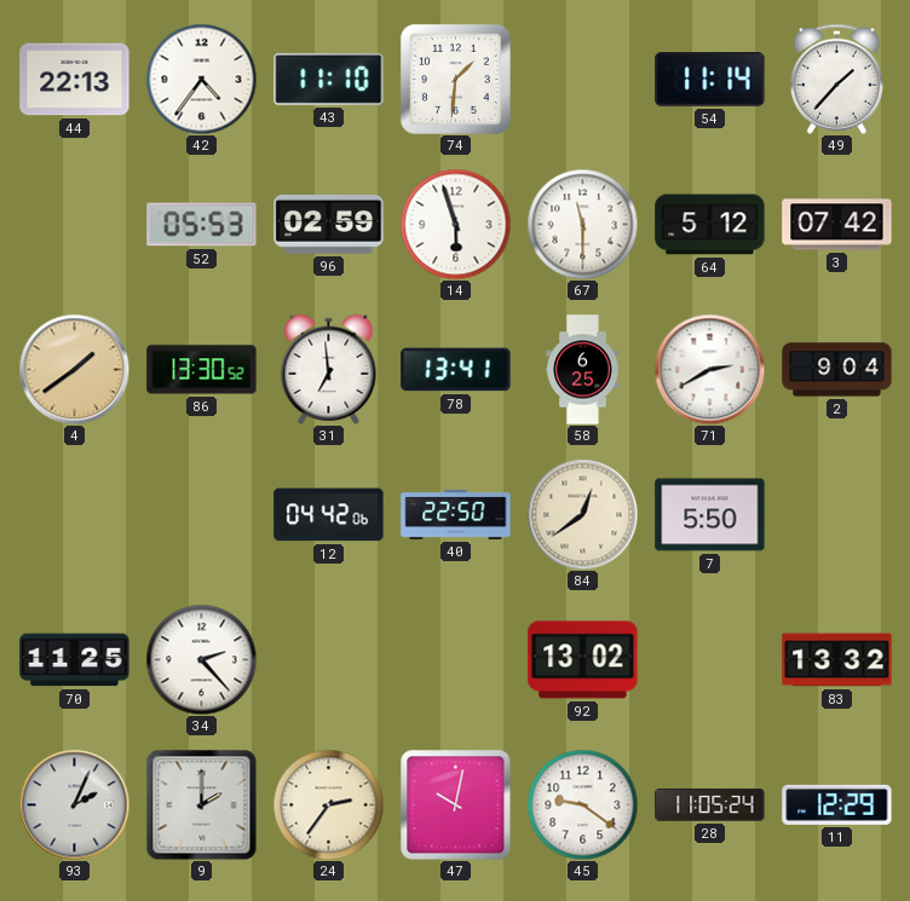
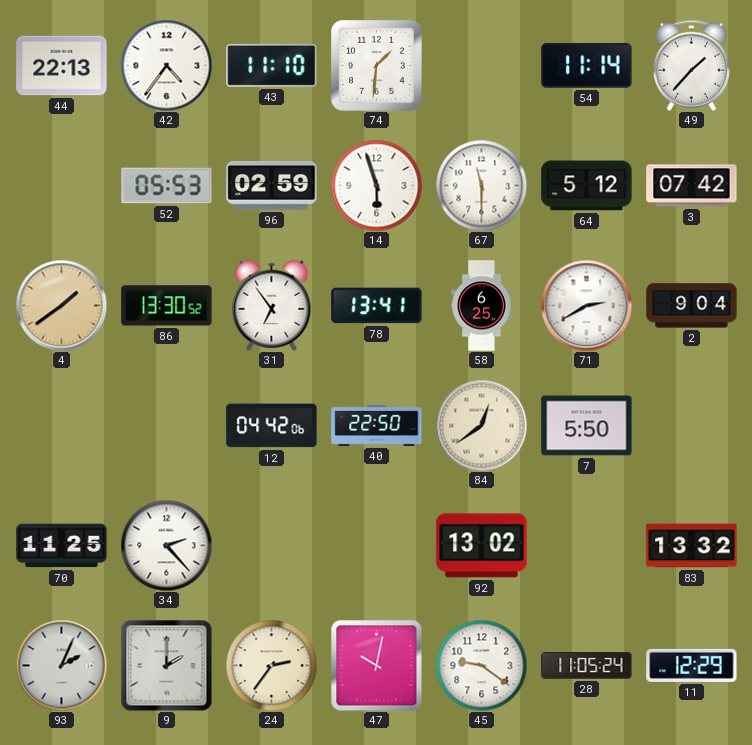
31: 6:59 -> 6:54
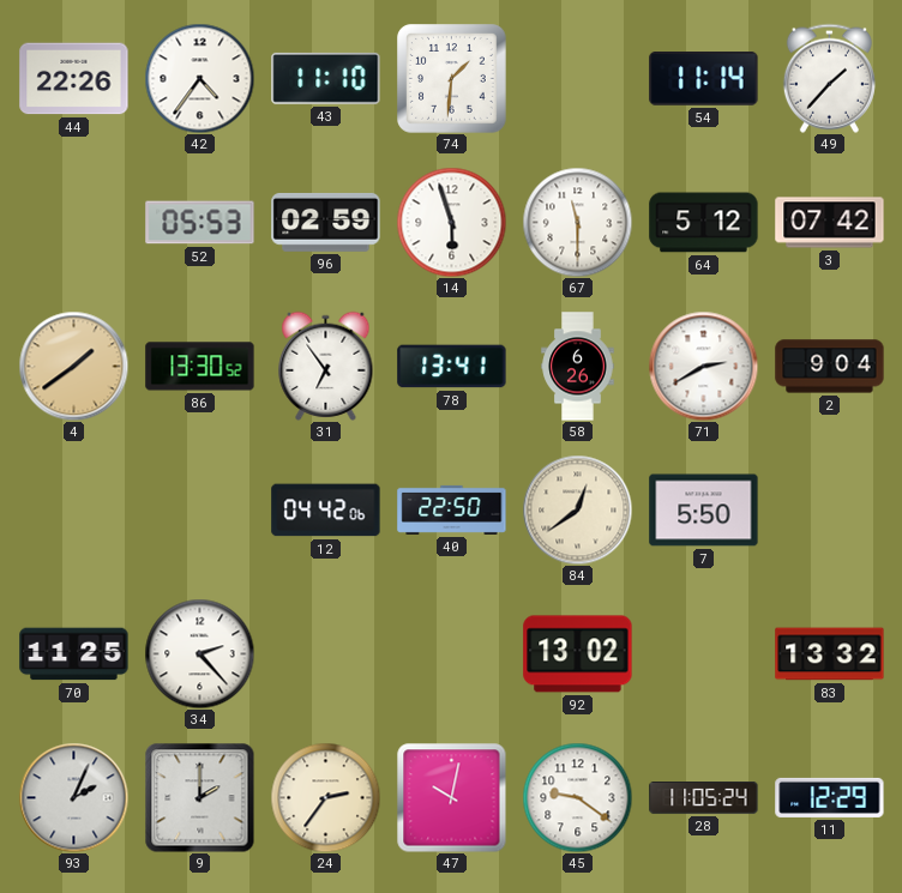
44: 22:13 -> 22:26
58: 6:25 -> 6:26
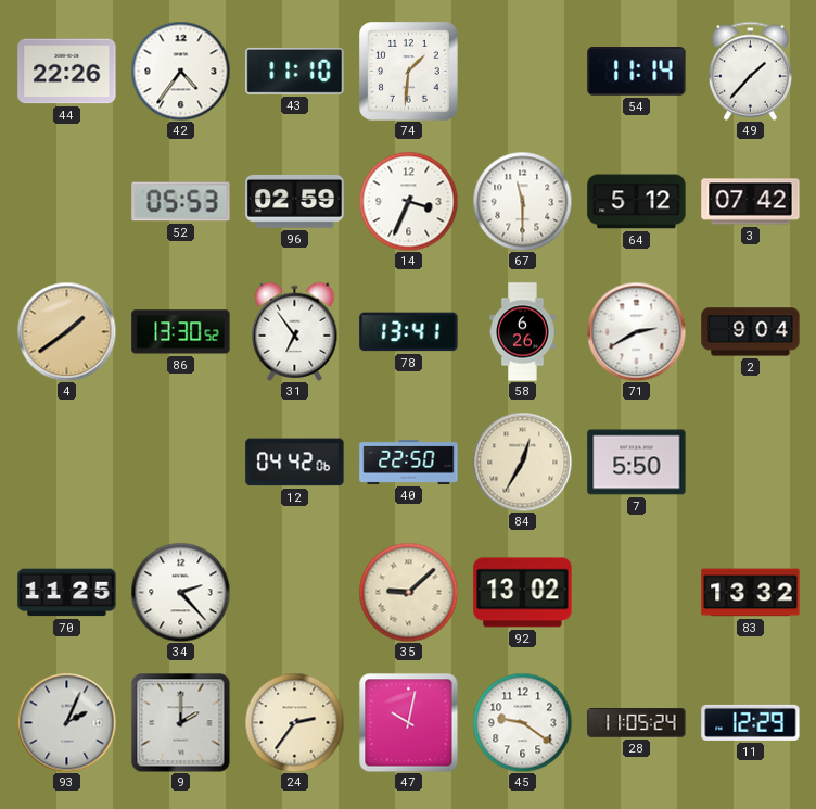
14: 5:57 -> 3:34
84: 12:39 -> 12:35
35: none -> 9:08
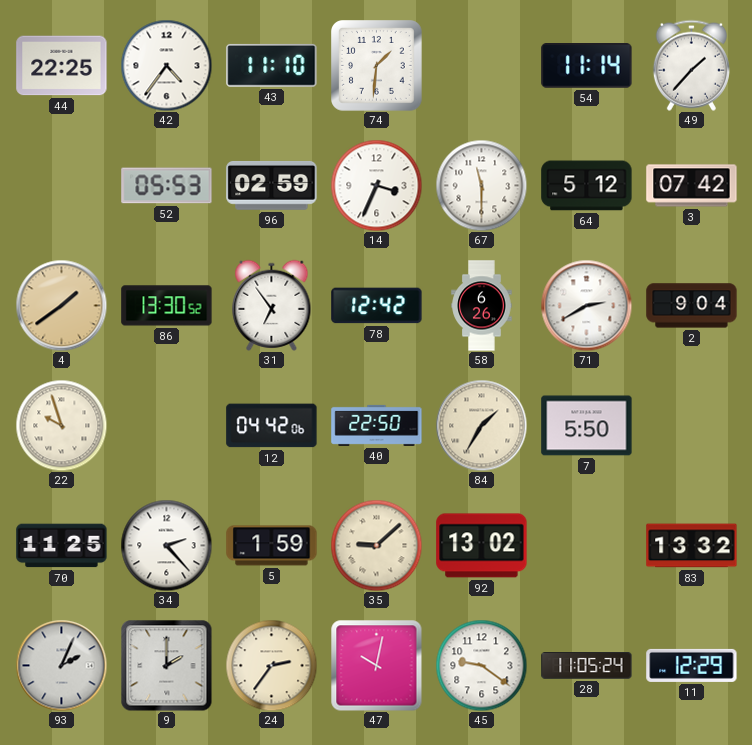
44: 22:26 -> 22:25
78: 13:41 -> 12:42
22: none -> 9:57
84: 12:35 -> 1:35
5: none -> 1:59
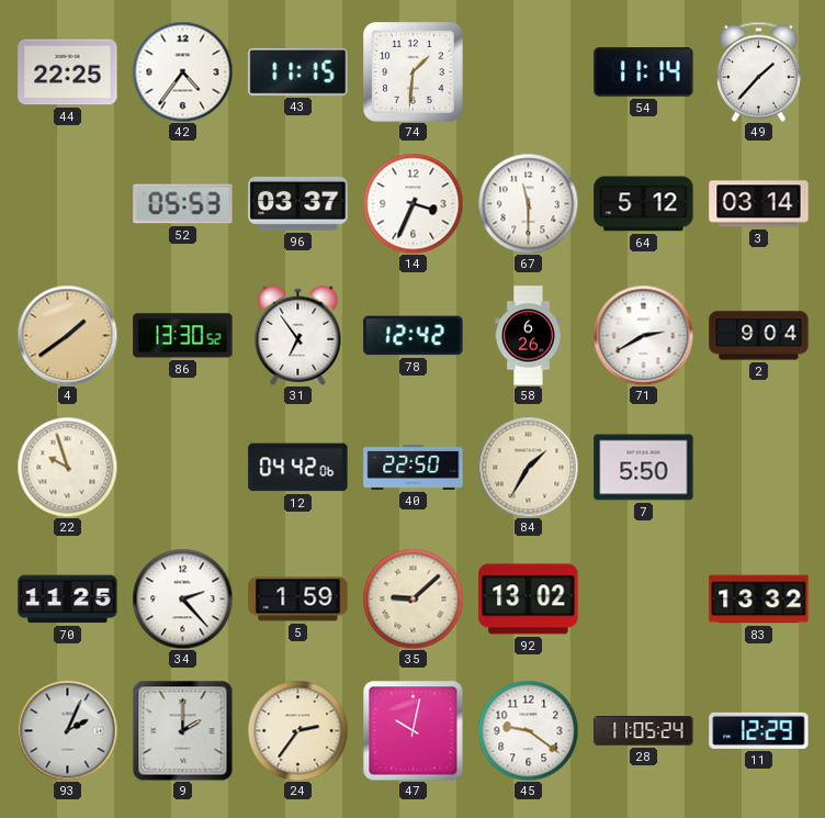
43: 11:10 -> 11:15
96: 02:59 -> 03:37
3: 07:42 -> 03:14
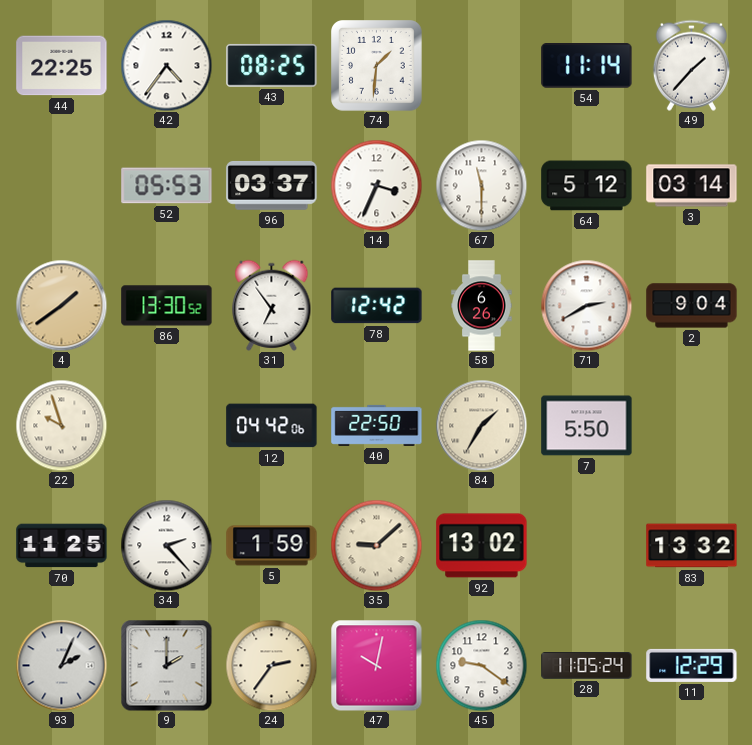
43: 11:15 -> 08:25
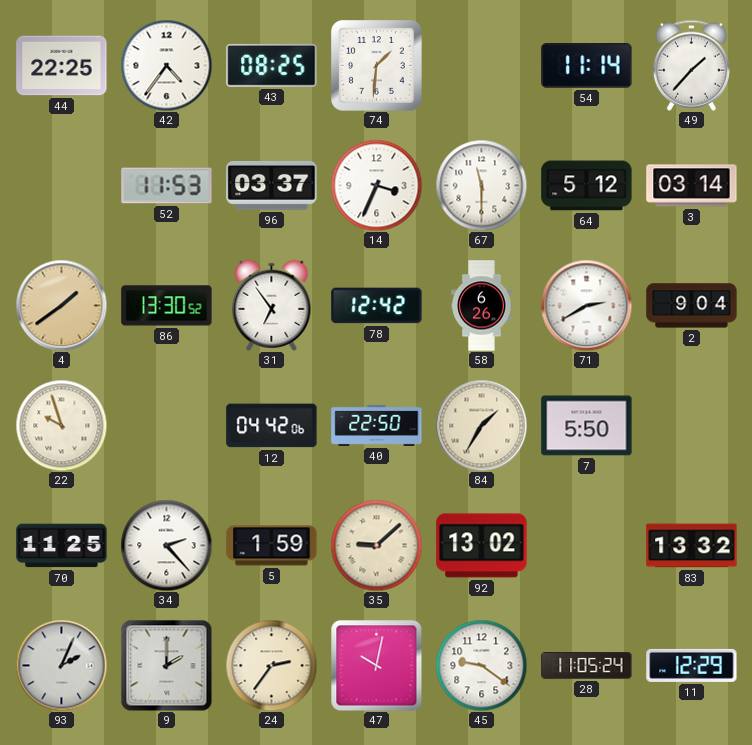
52: 05:53 -> 11:53
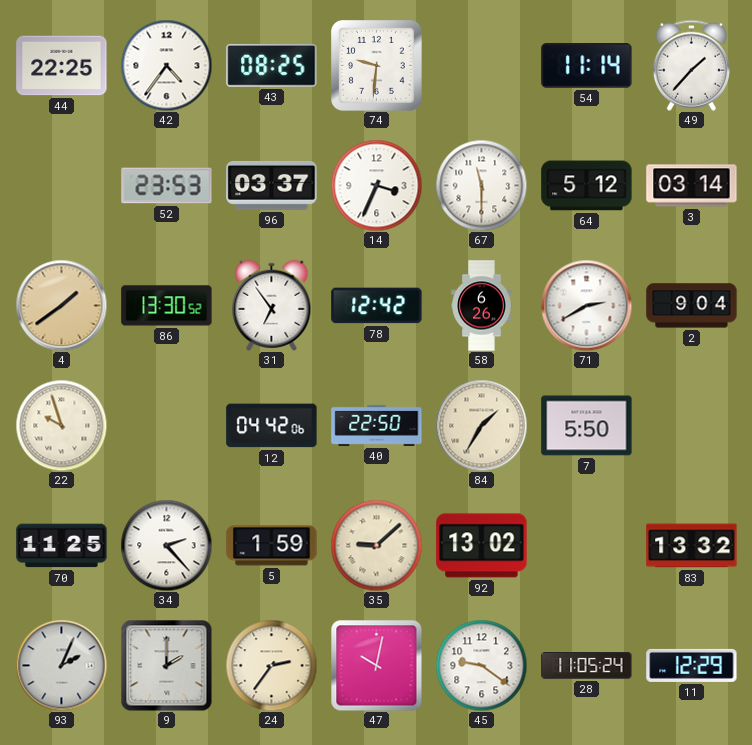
74: 1:31 -> 9:31
52: 11:53 -> 23:53
